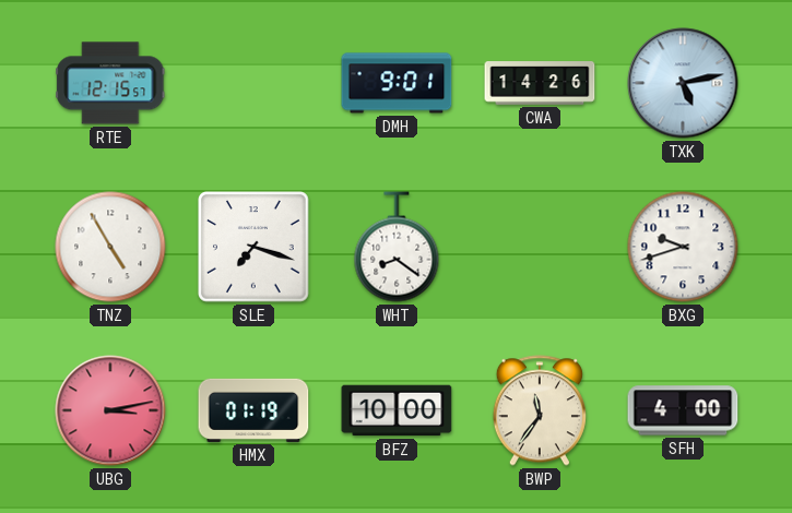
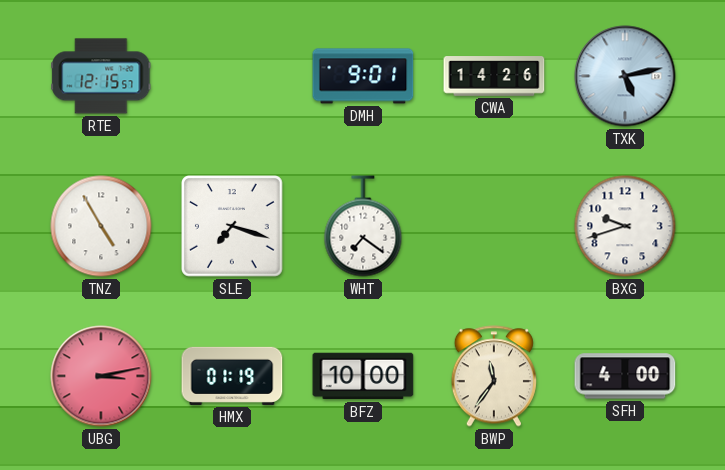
WHT: 8:21 -> 7:21
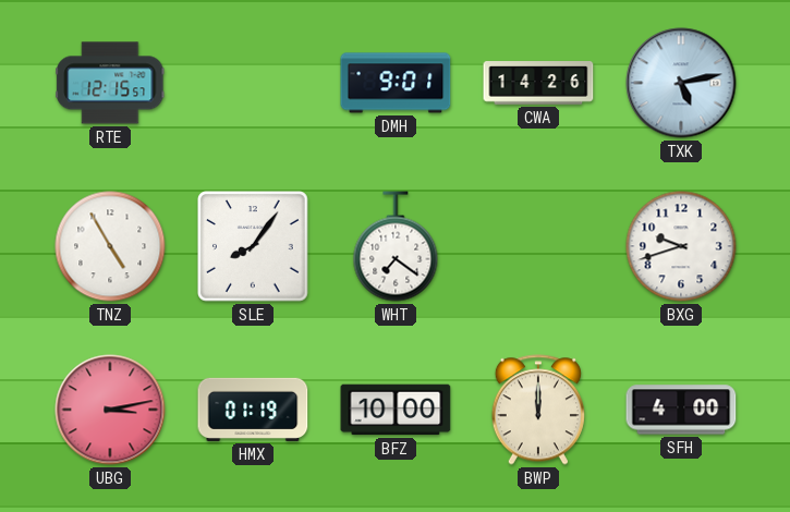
SLE: 7:18 -> 8:06
BWP: 11:36 -> 12:00
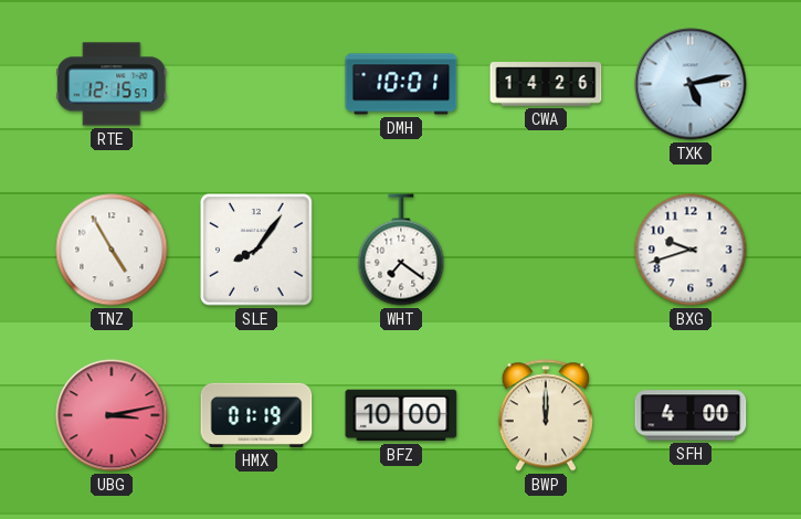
DMH: 9:01 -> 10:01
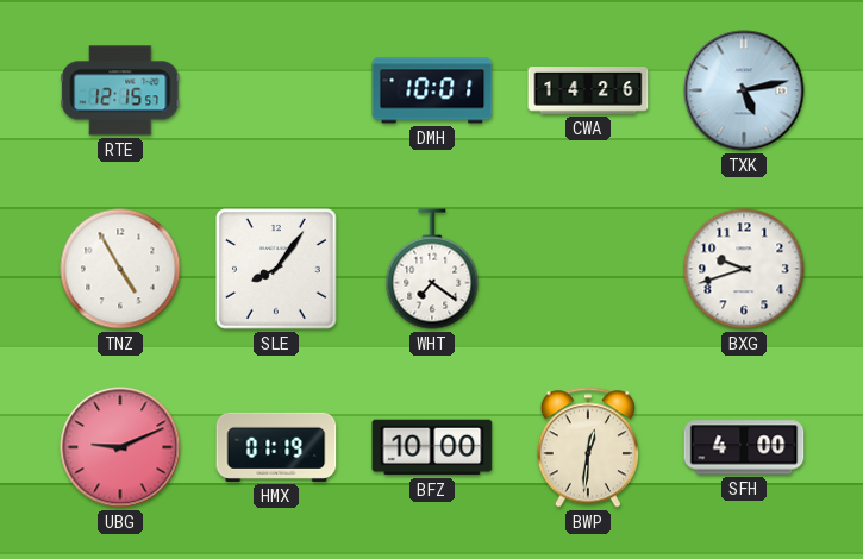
UBG: 3:13 -> 9:11
BWP: 12:00 -> 12:31
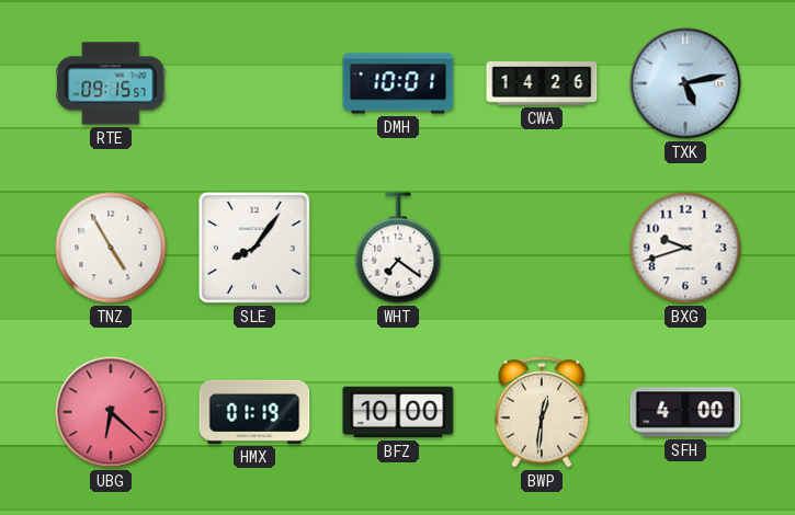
RTE: 12:15 -> 09:15
UBG: 9:11 -> 6:22
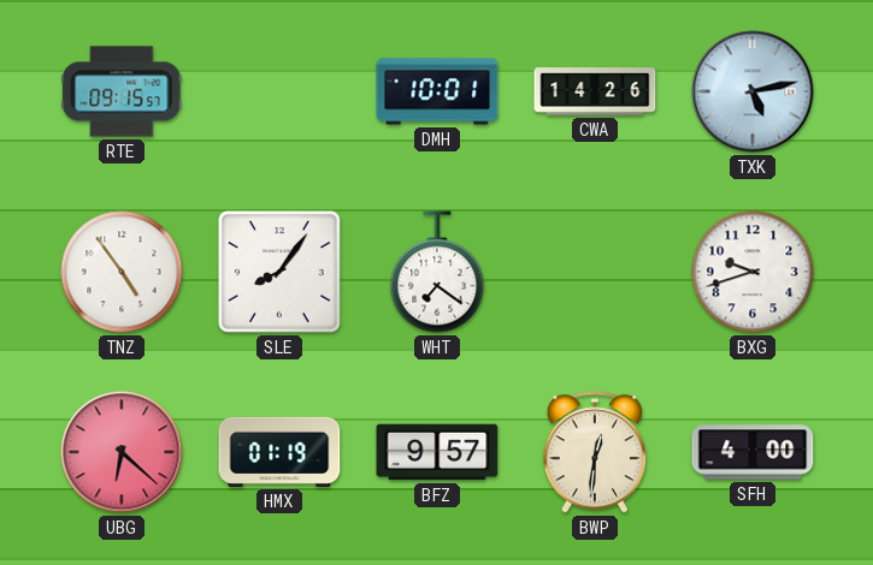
TNZ: 4:55 -> 4:54
BFZ: 10:00 -> 9:57
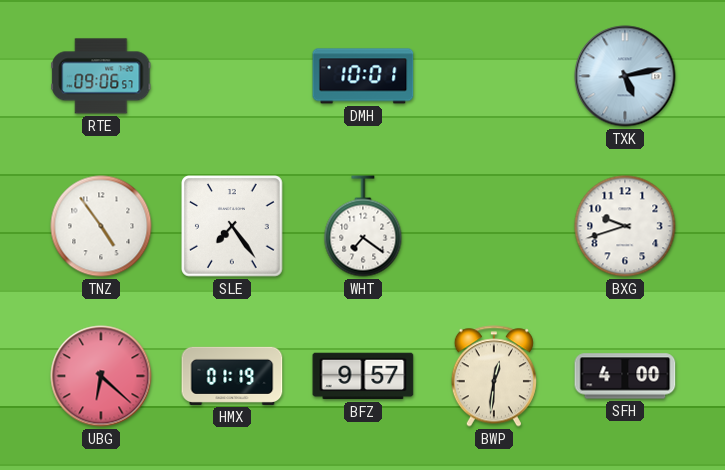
RTE: 09:15 -> 09:06
CWA: 14:26 -> none
SLE: 8:06 -> 7:24
